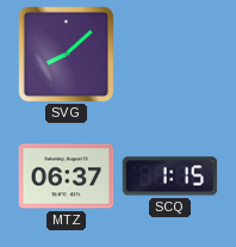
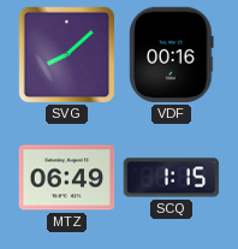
VDF: none -> 00:16
MTZ: 06:37 -> 06:49
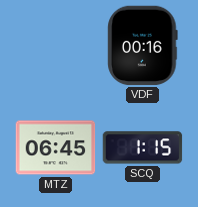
SVG: 8:08 -> none
MTZ: 06:49 -> 06:45
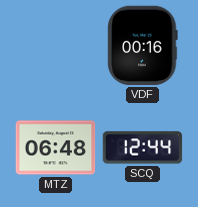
MTZ: 06:45 -> 06:48
SCQ: 1:15 -> 12:44
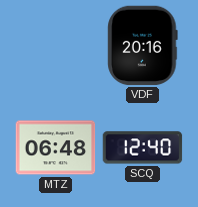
VDF: 00:16 -> 20:16
SCQ: 12:44 -> 12:40
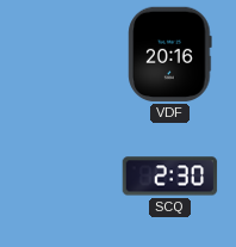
MTZ: 06:48 -> none
SCQ: 12:40 -> 2:30
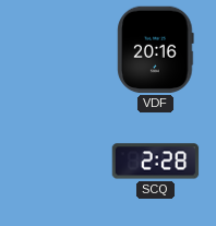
SCQ: 2:30 -> 2:28
